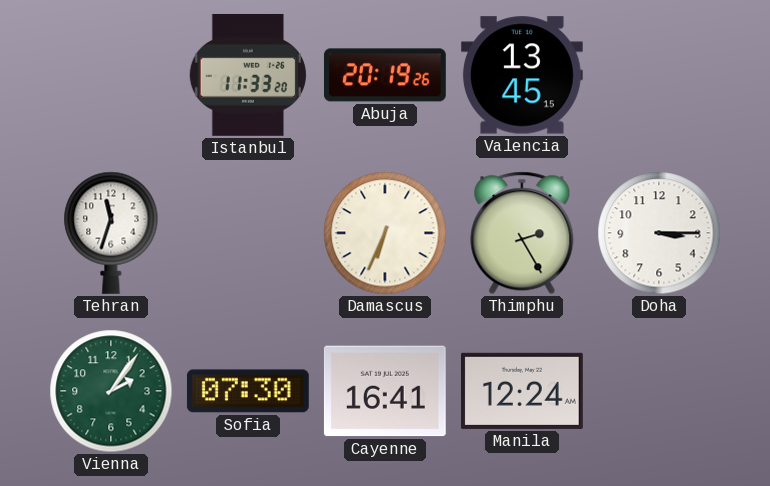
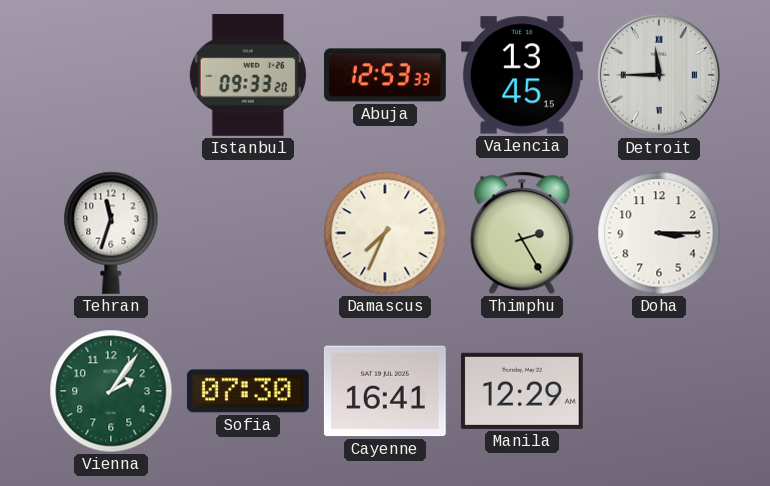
Istanbul: 11:33 -> 09:33
Abuja: 20:19 -> 12:53
Detroit: none -> 11:45
Damascus: 6:34 -> 7:34
Manila: 12:24 -> 12:29
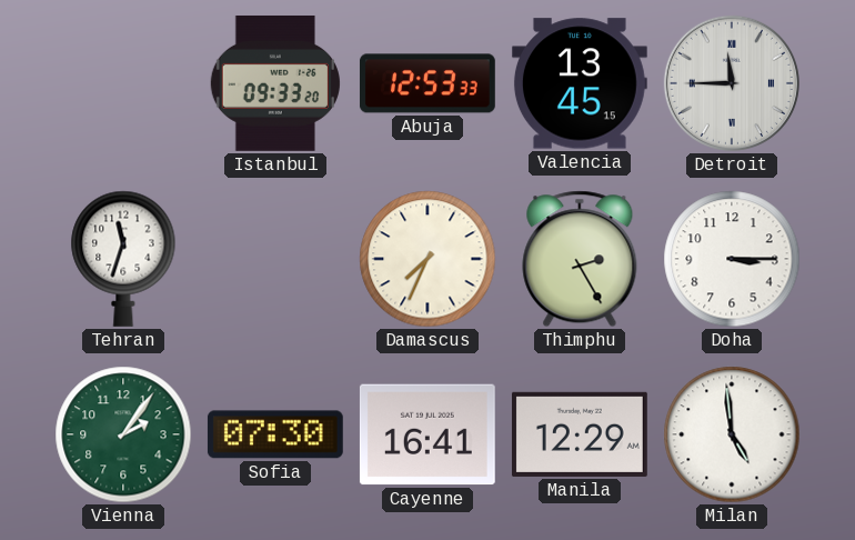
Milan: none -> 4:59
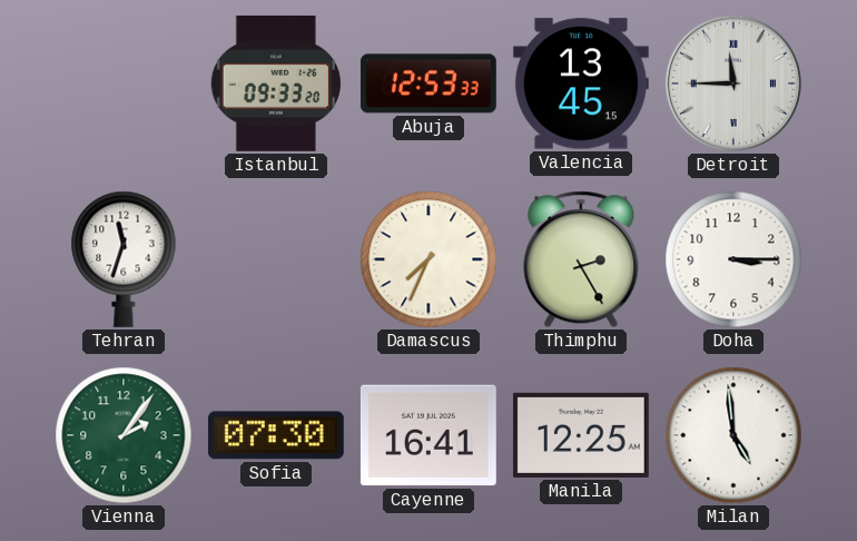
Manila: 12:29 -> 12:25
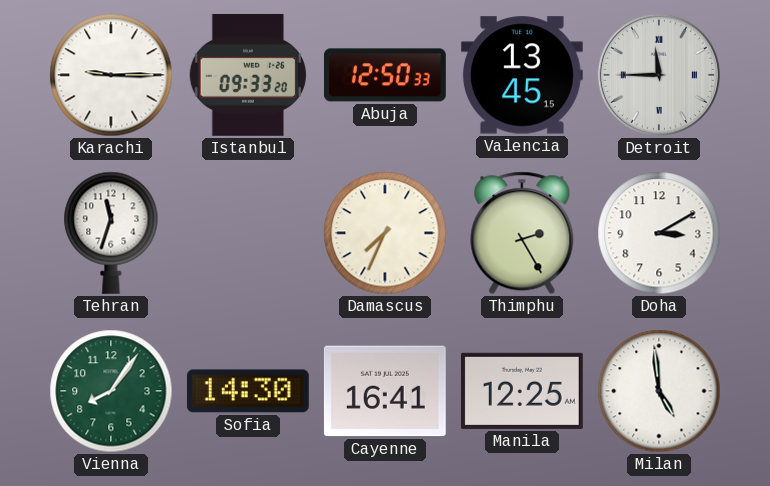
Karachi: none -> 9:15
Abuja: 12:53 -> 12:50
Doha: 3:15 -> 3:10
Vienna: 2:06 -> 8:06
Sofia: 07:30 -> 14:30
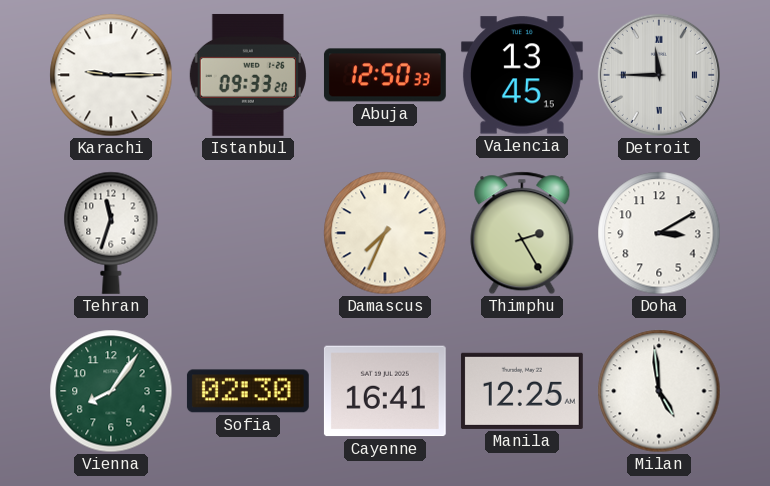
Sofia: 14:30 -> 02:30
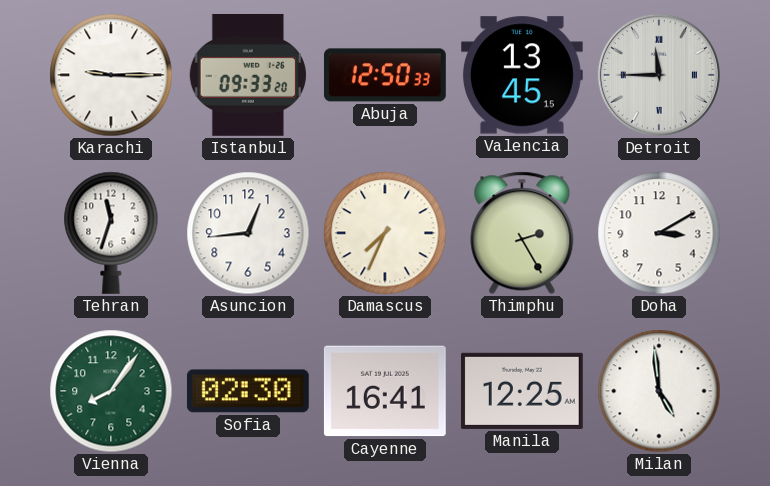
Asuncion: none -> 12:44
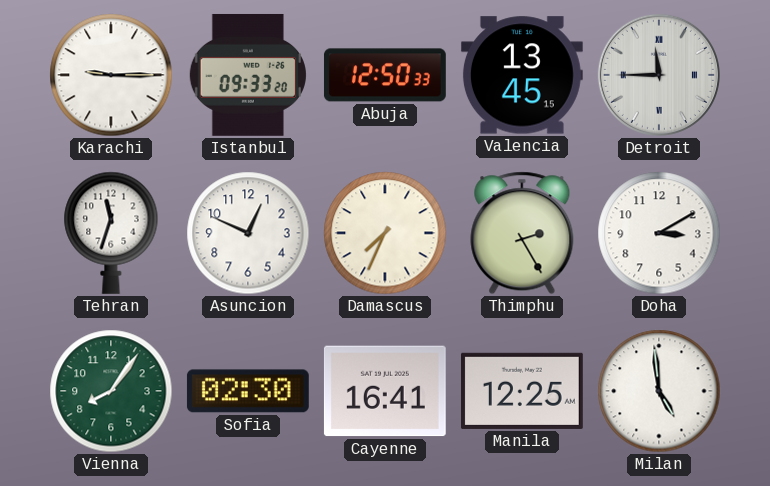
Asuncion: 12:44 -> 12:49
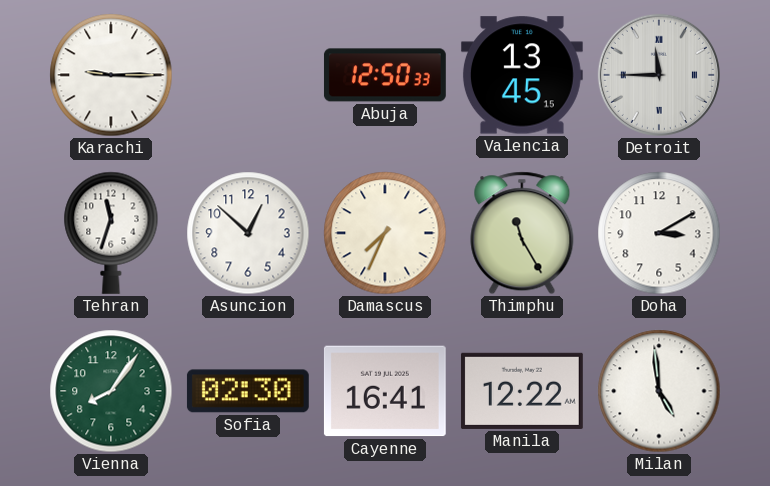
Istanbul: 09:33 -> none
Asuncion: 12:49 -> 12:52
Thimphu: 2:25 -> 11:25
Manila: 12:25 -> 12:22
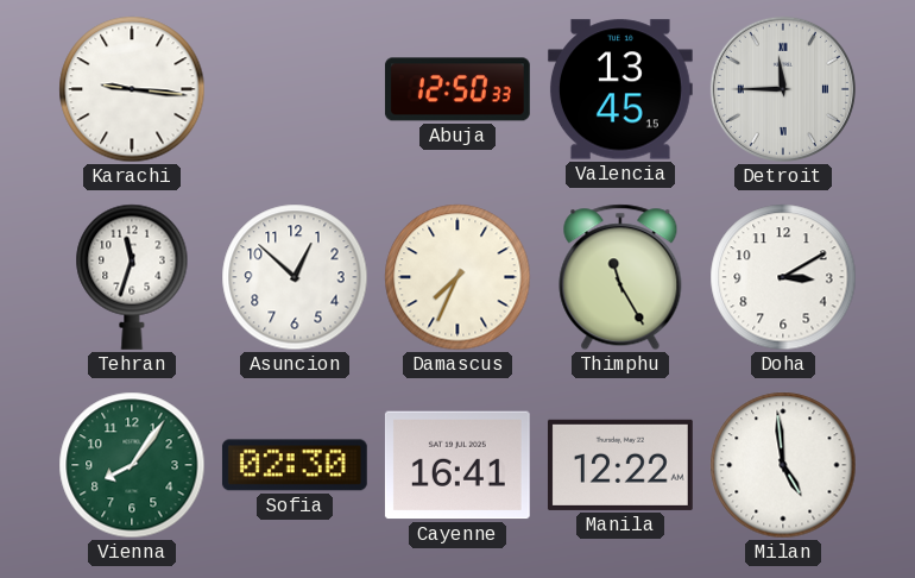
Karachi: 9:15 -> 9:16
